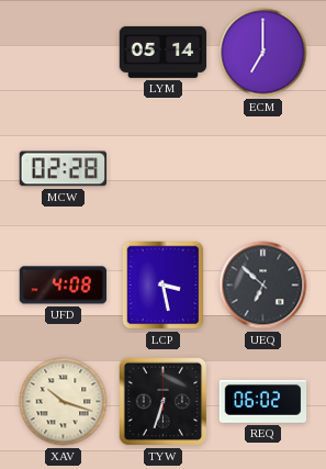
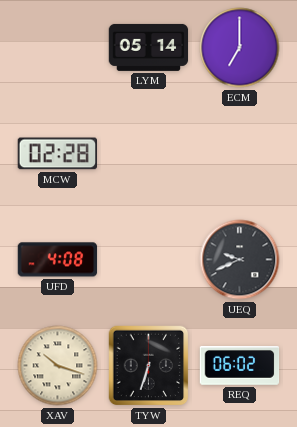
LCP: 3:28 -> none
UEQ: 6:52 -> 9:41
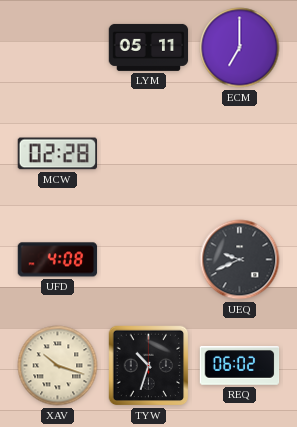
LYM: 05:14 -> 05:11
TYW: 6:33 -> 10:33
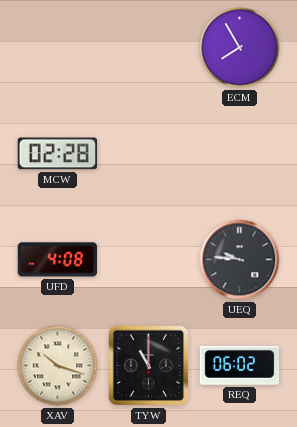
LYM: 05:11 -> none
ECM: 7:00 -> 7:55
UEQ: 9:41 -> 9:46
TYW: 10:33 -> 11:00
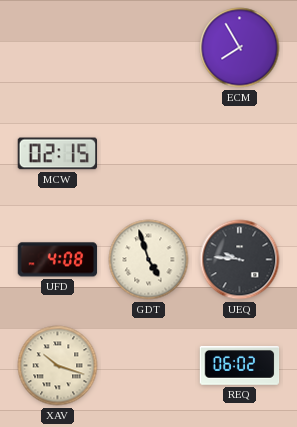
MCW: 02:28 -> 02:15
GDT: none -> 4:57
TYW: 11:00 -> none
